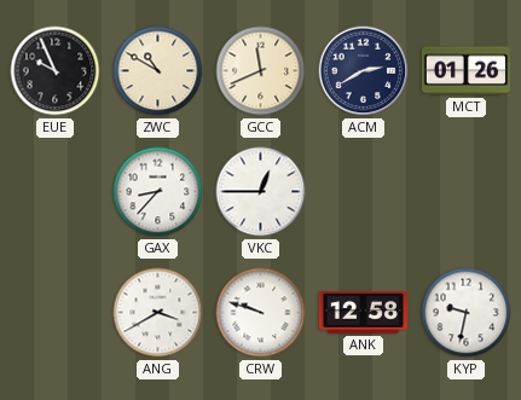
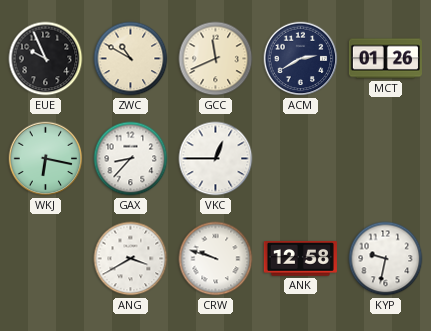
WKJ: none -> 6:17
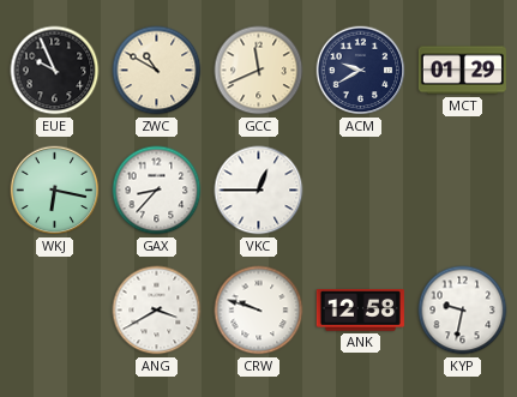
ACM: 2:40 -> 9:40
MCT: 01:26 -> 01:29
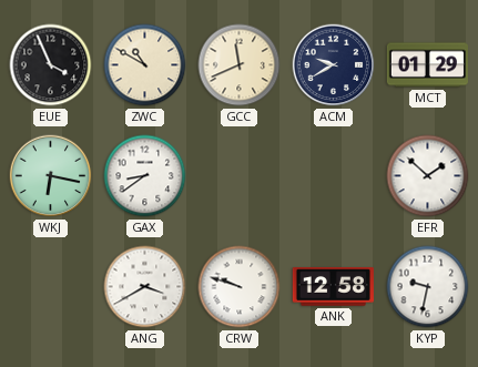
EUE: 9:56 -> 3:56
GAX: 8:37 -> 8:39
VKC: 12:45 -> none
EFR: none -> 1:52
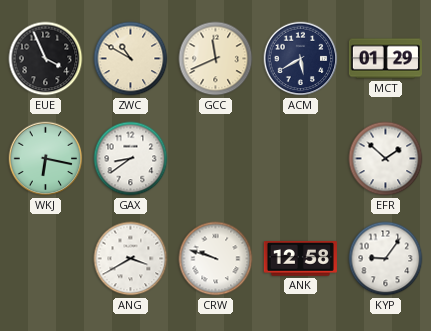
ACM: 9:40 -> 5:40
KYP: 9:32 -> 9:06
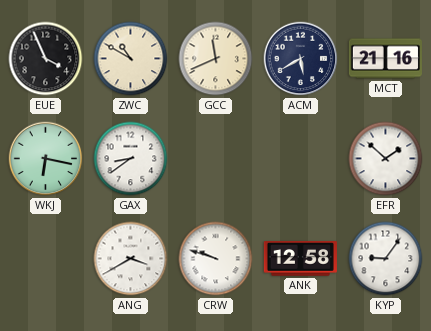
MCT: 01:29 -> 21:16
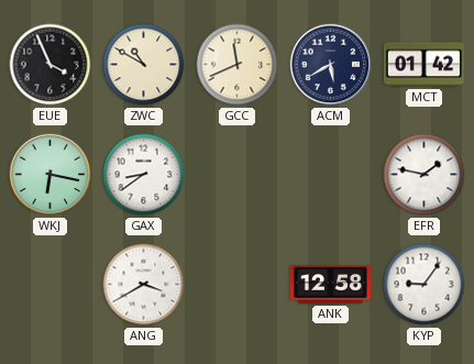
MCT: 21:16 -> 01:42
EFR: 1:52 -> 1:47
CRW: 9:48 -> none
